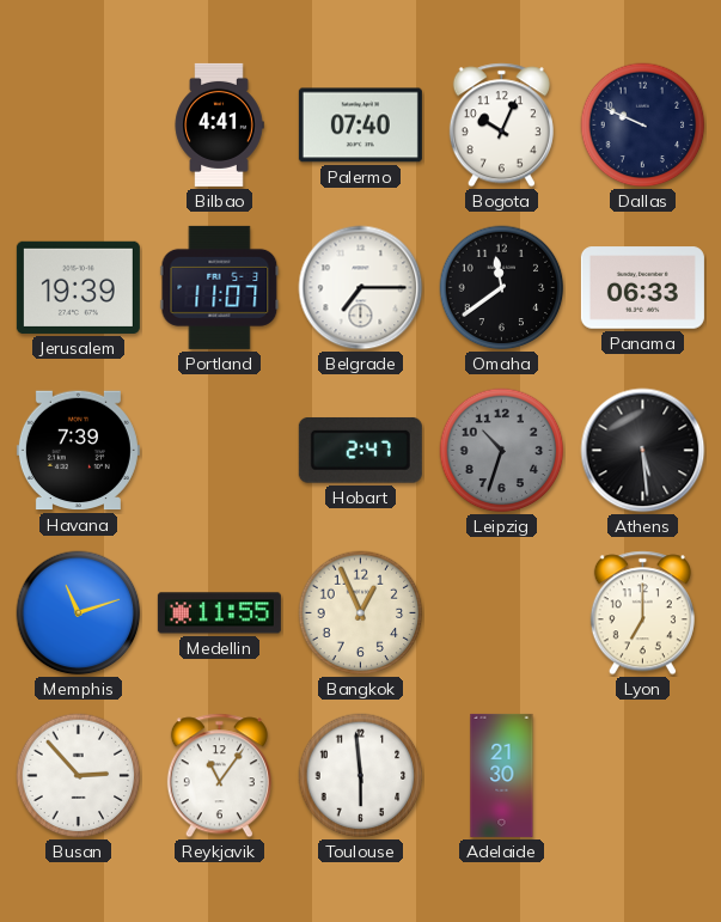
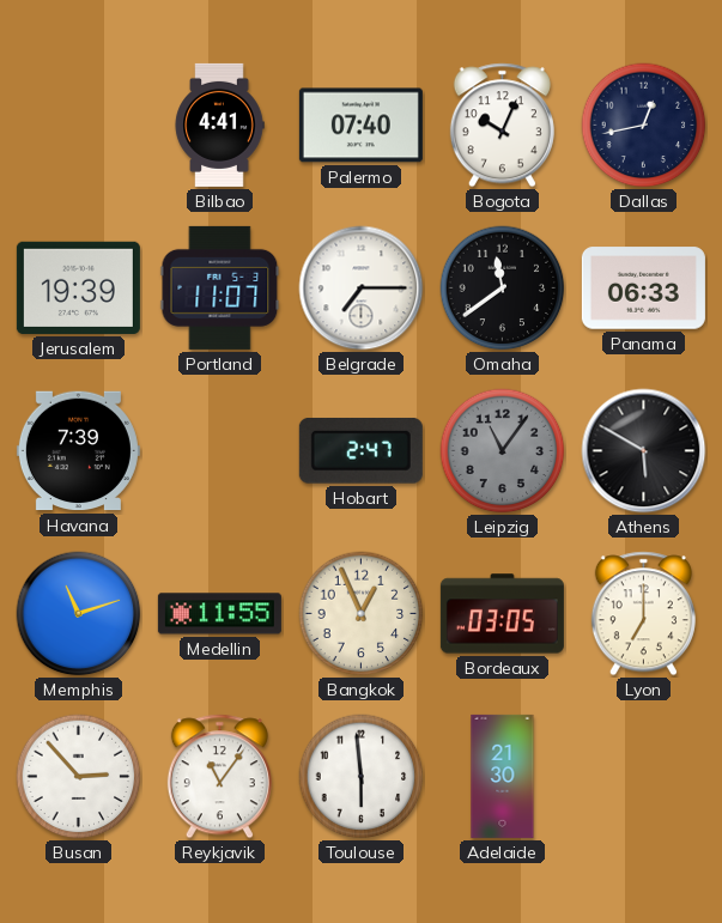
Dallas: 9:49 -> 12:43
Leipzig: 10:33 -> 11:06
Athens: 5:29 -> 5:50
Bordeaux: none -> 03:05
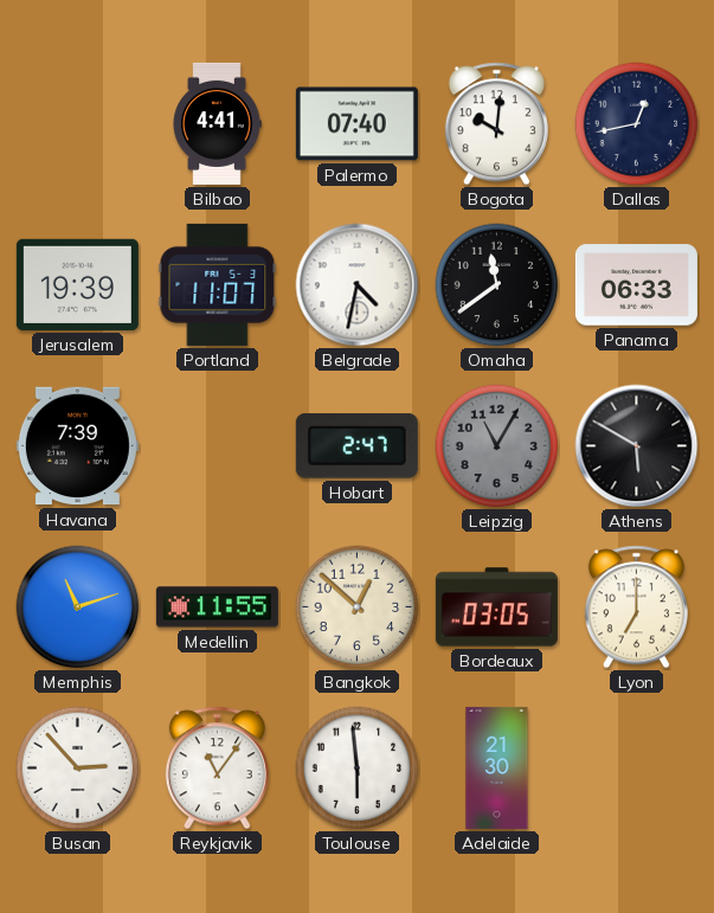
Bogota: 10:04 -> 10:01
Belgrade: 7:15 -> 4:32
Leipzig: 11:06 -> 11:05
Bangkok: 12:56 -> 12:52
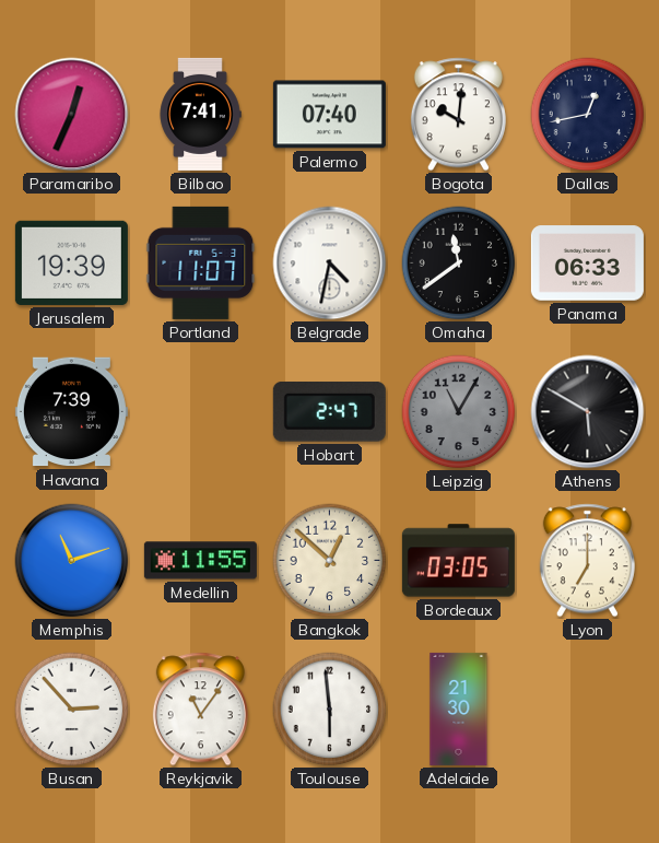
Paramaribo: none -> 12:34
Bilbao: 4:41 -> 7:41
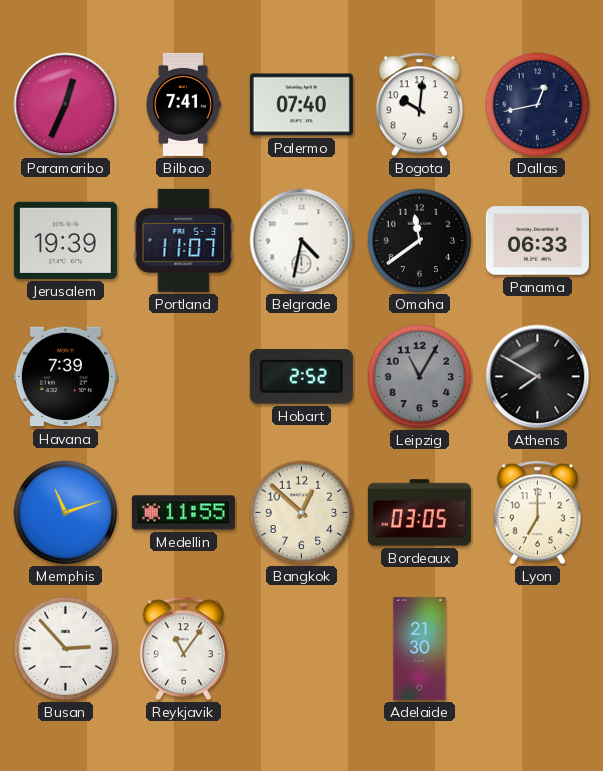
Hobart: 2:47 -> 2:52
Athens: 5:50 -> 7:50
Toulouse: 5:59 -> none
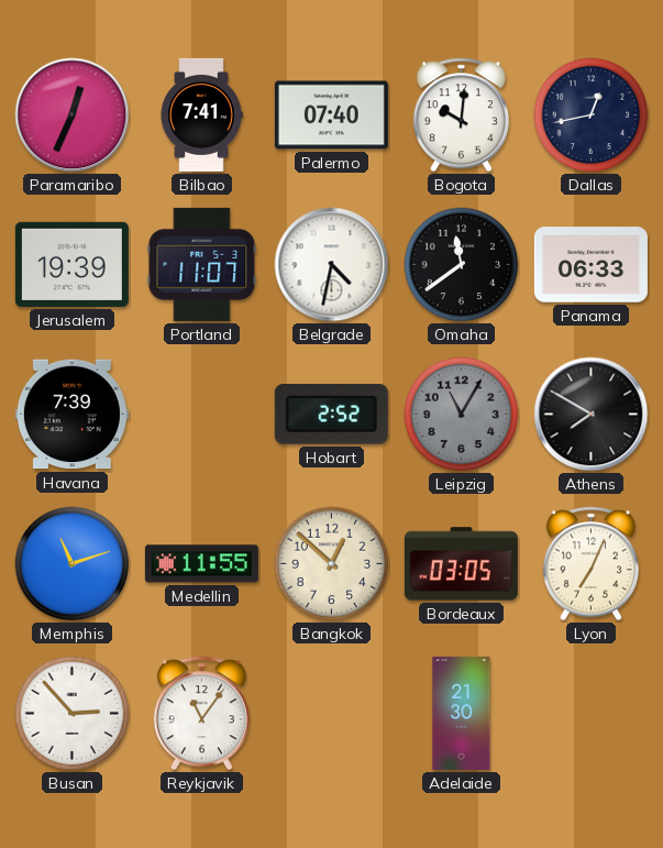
Lyon: 7:00 -> 7:04
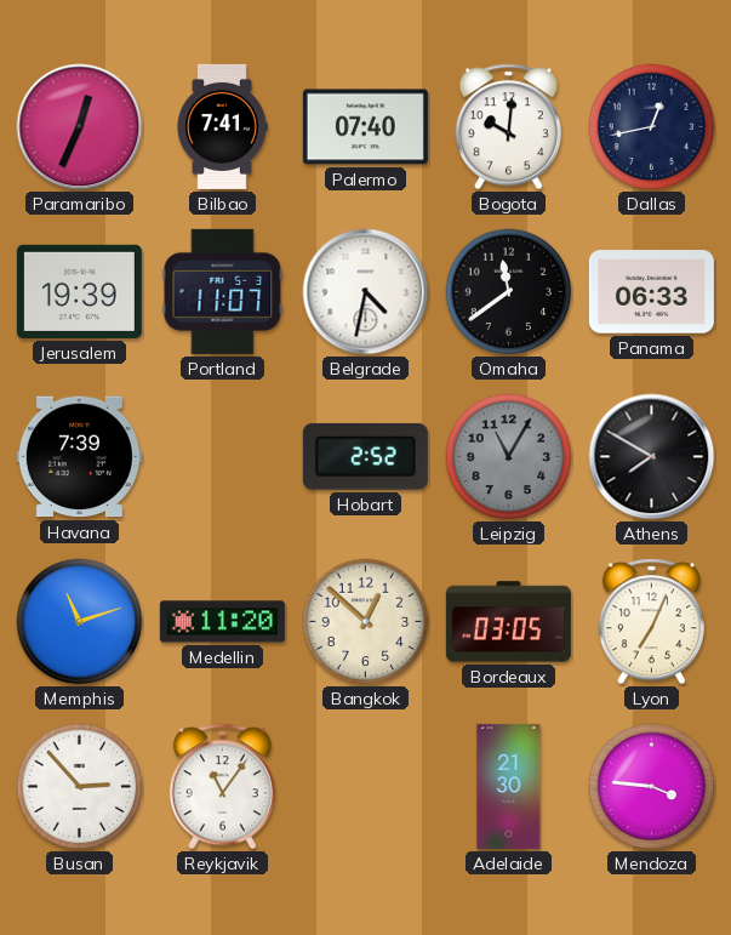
Medellin: 11:55 -> 11:20
Mendoza: none -> 3:46
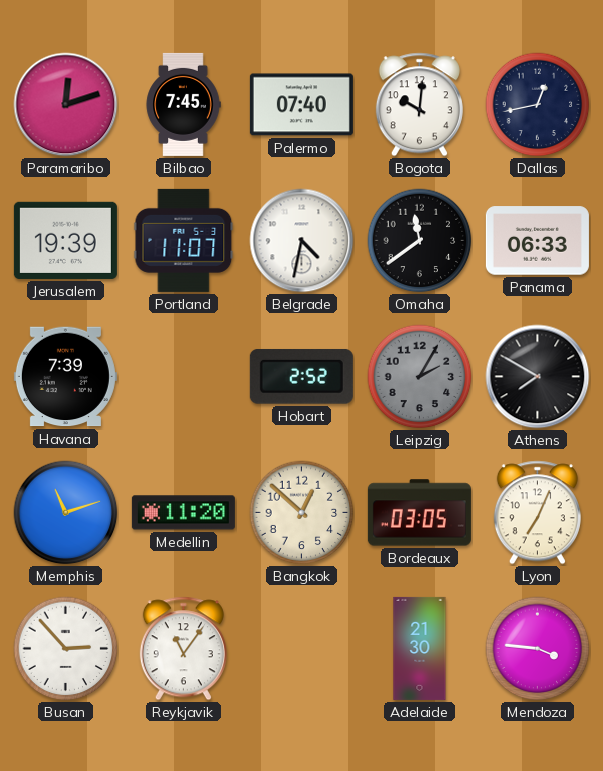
Paramaribo: 12:34 -> 12:12
Bilbao: 7:41 -> 7:45
Leipzig: 11:05 -> 2:05
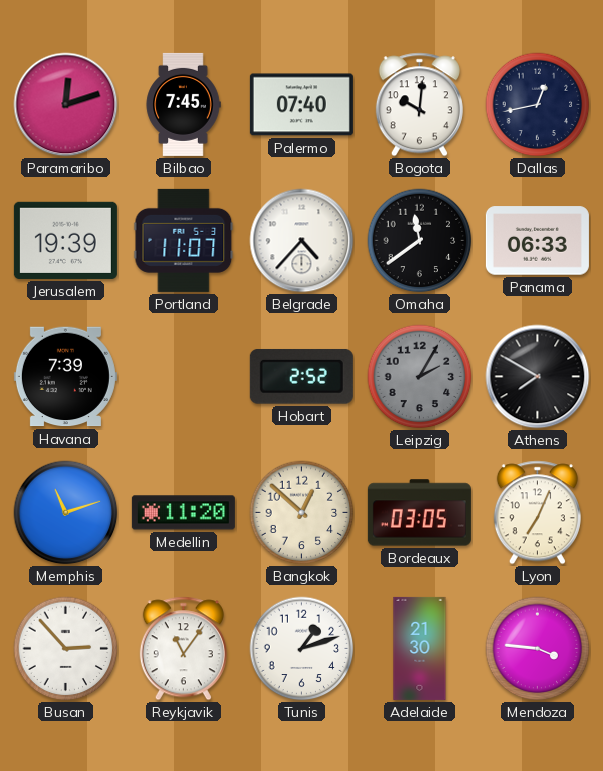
Belgrade: 4:32 -> 4:37
Tunis: none -> 1:12
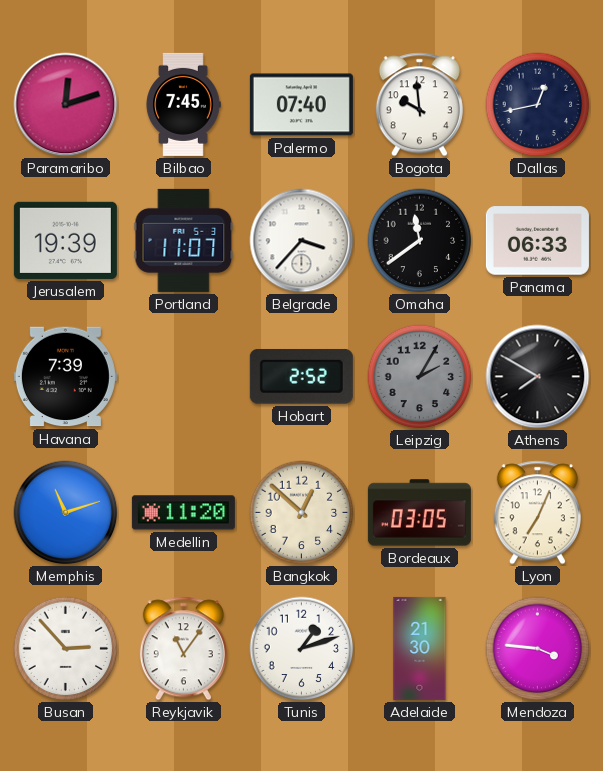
Bogota: 10:01 -> 9:59
Belgrade: 4:37 -> 3:37
